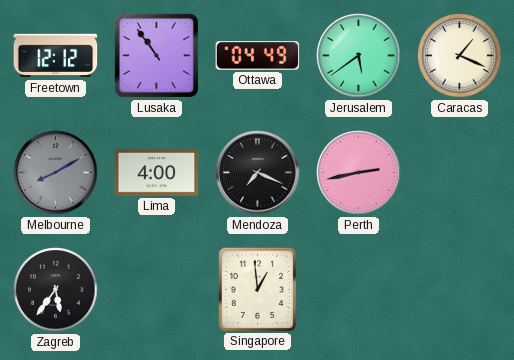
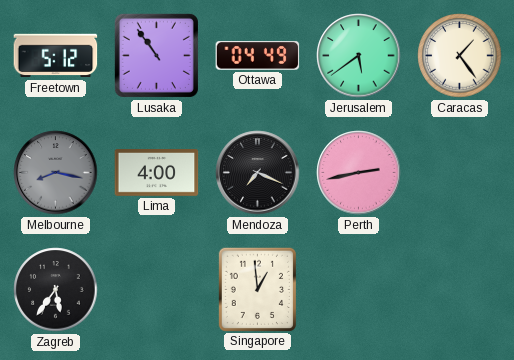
Freetown: 12:12 -> 5:12
Caracas: 1:19 -> 1:24
Melbourne: 8:10 -> 8:17
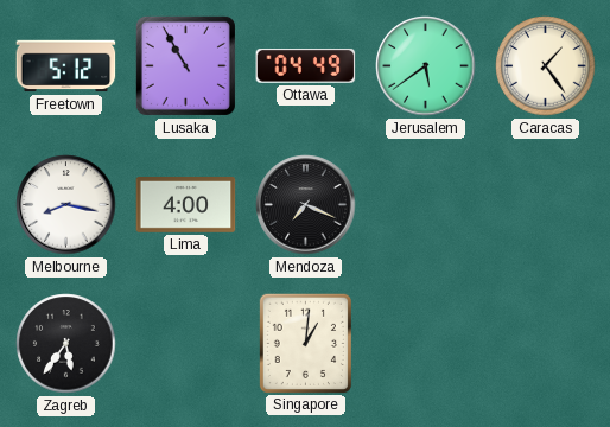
Lusaka: 10:54 -> 10:55
Melbourne dial: grey -> white
Perth: 2:43 -> none
Singapore: 12:59 -> 1:01
